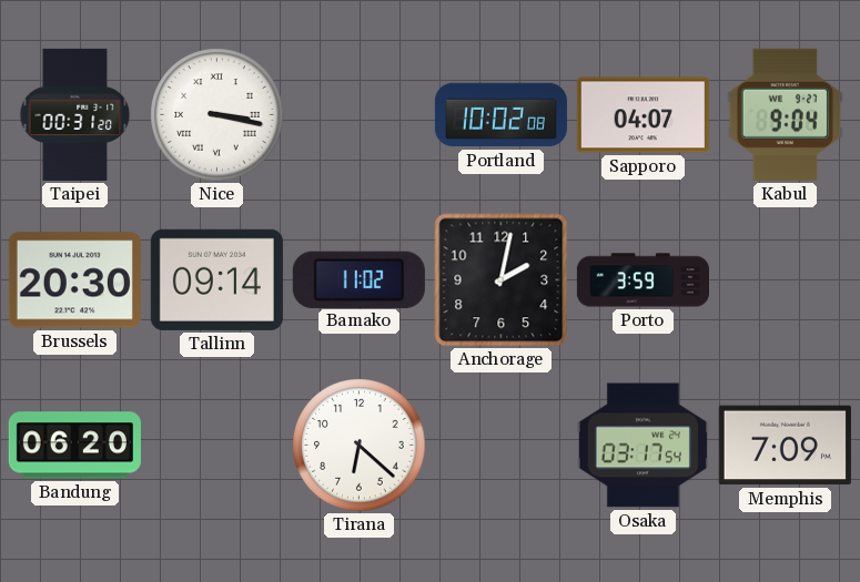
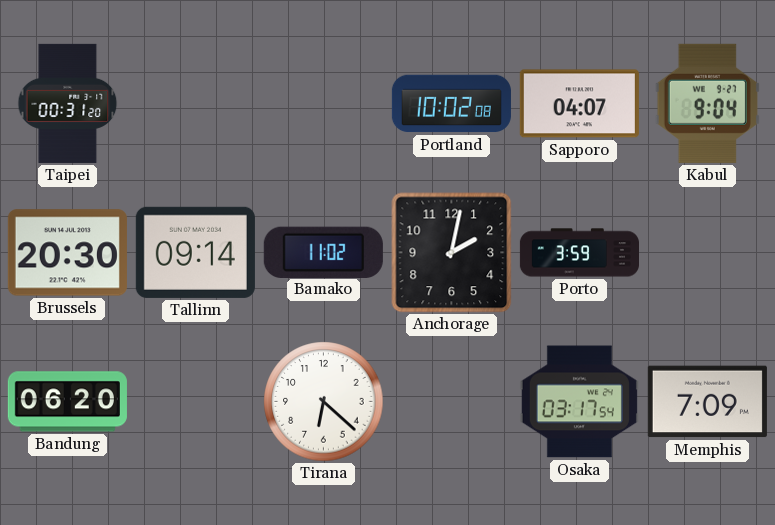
Nice: 3:17 -> none
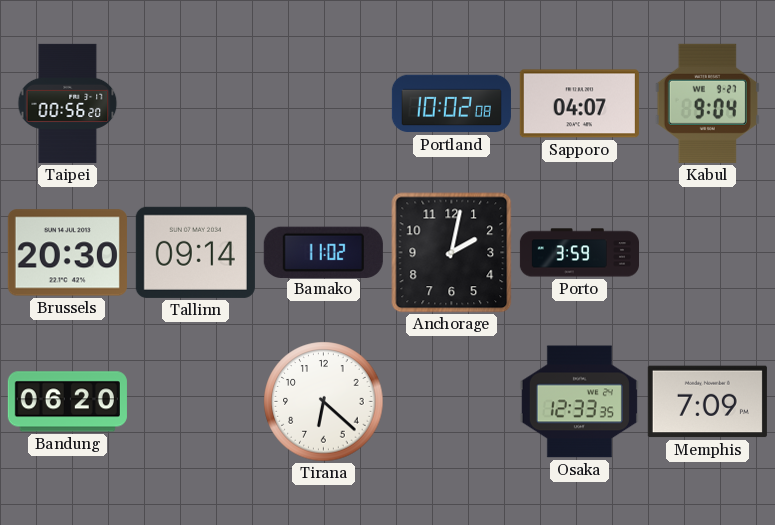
Taipei: 00:31 -> 00:56
Osaka: 03:17 -> 12:33
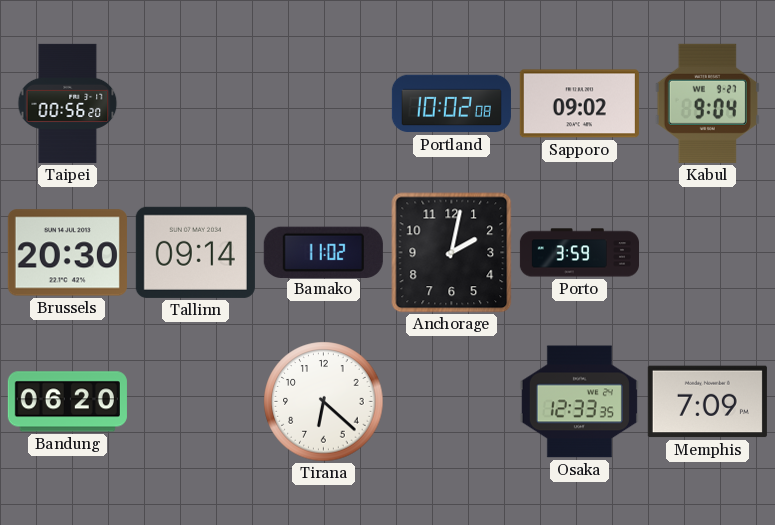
Sapporo: 04:07 -> 09:02
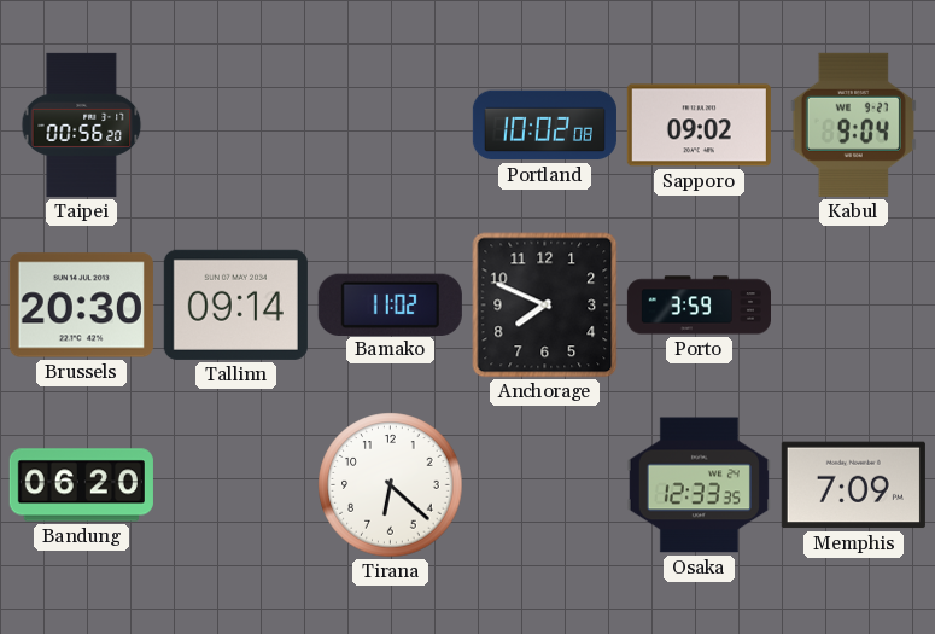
Anchorage: 2:02 -> 7:49
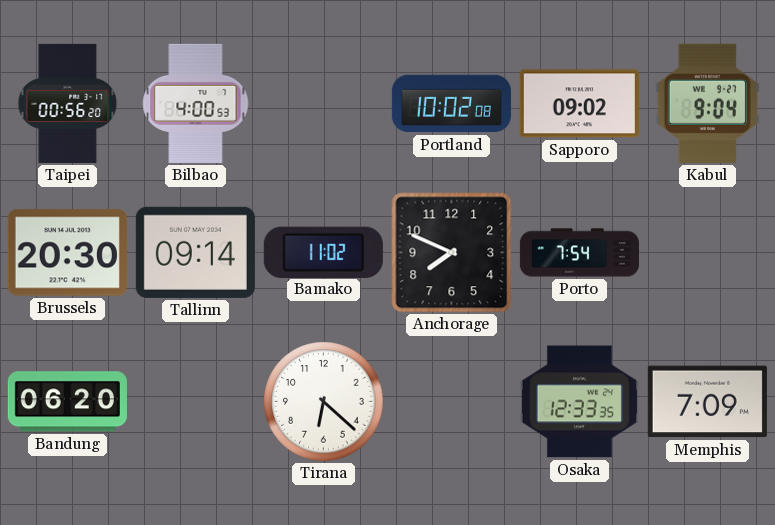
Bilbao: none -> 4:00
Porto: 3:59 -> 7:54
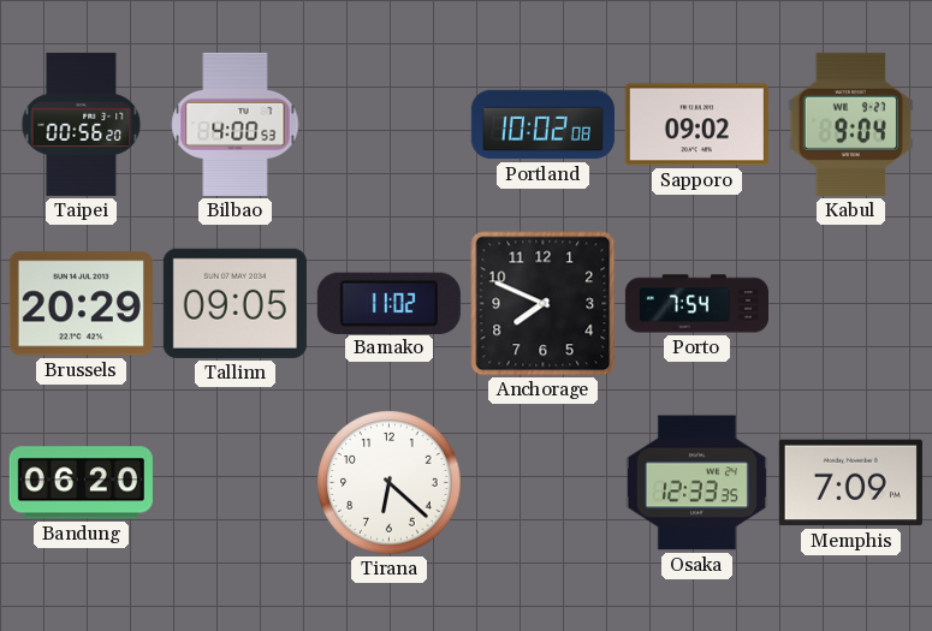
Brussels: 20:30 -> 20:29
Tallinn: 09:14 -> 09:05
